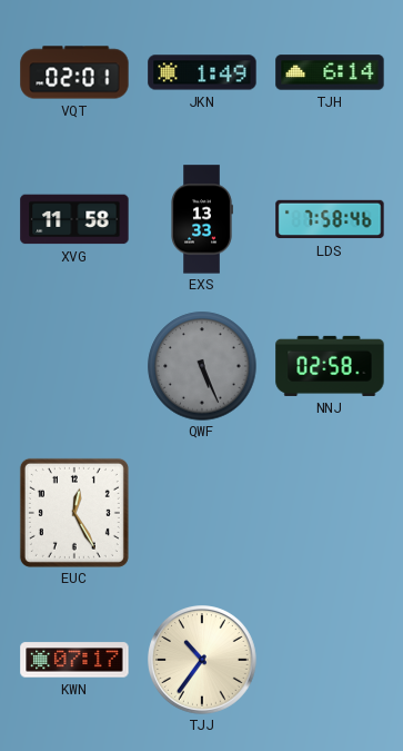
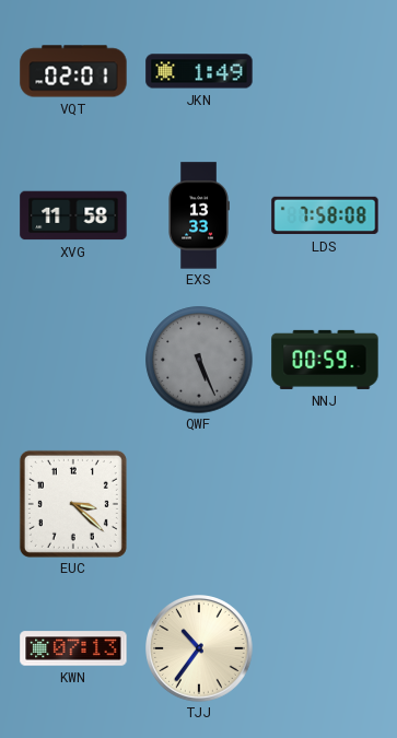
TJH: 6:14 -> none
LDS: 7:58:46 -> 7:58:08
NNJ: 02:58 -> 00:59
EUC: 12:25 -> 3:22
KWN: 07:17 -> 07:13
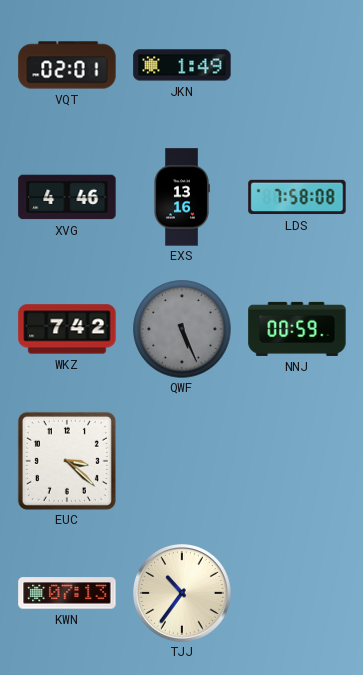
XVG: 11:58 -> 4:46
EXS: 13:33 -> 13:16
WKZ: none -> 7:42
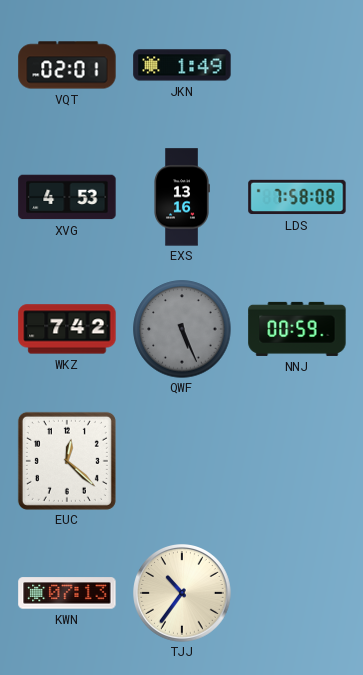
XVG: 4:46 -> 4:53
EUC: 3:22 -> 12:22
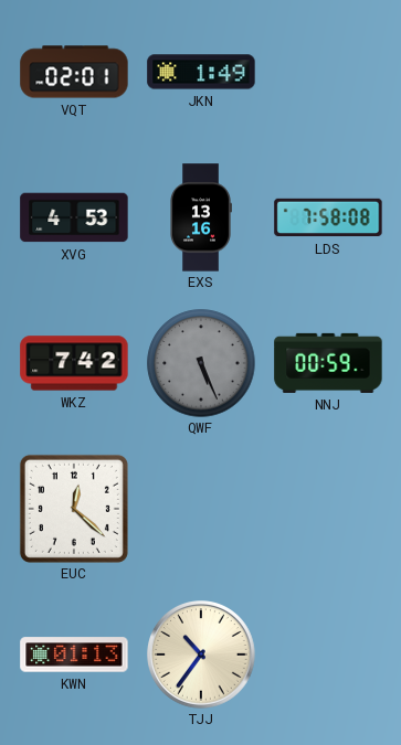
KWN: 07:13 -> 01:13
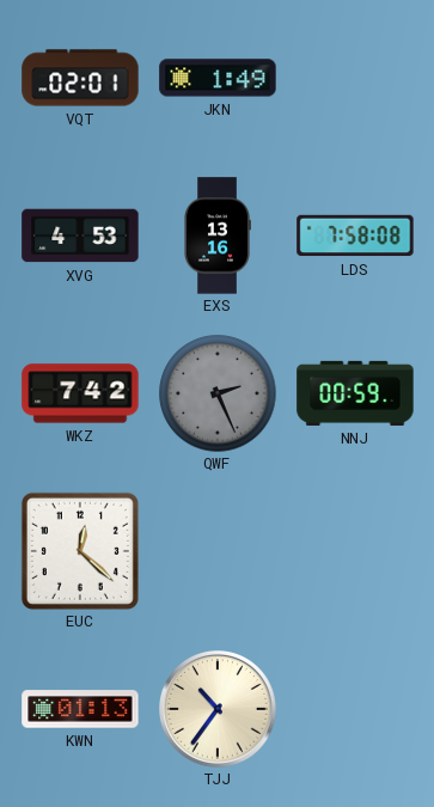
QWF: 5:26 -> 2:26
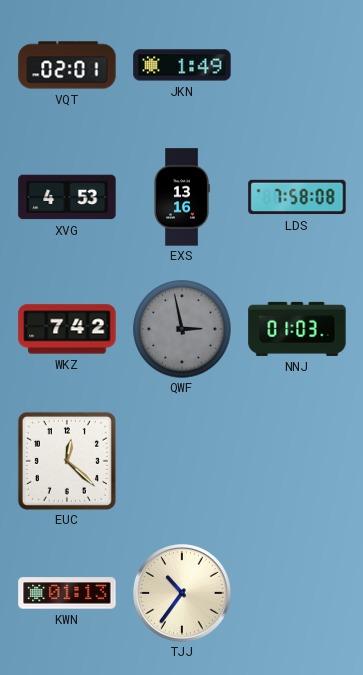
QWF: 2:26 -> 2:58
NNJ: 00:59 -> 01:03
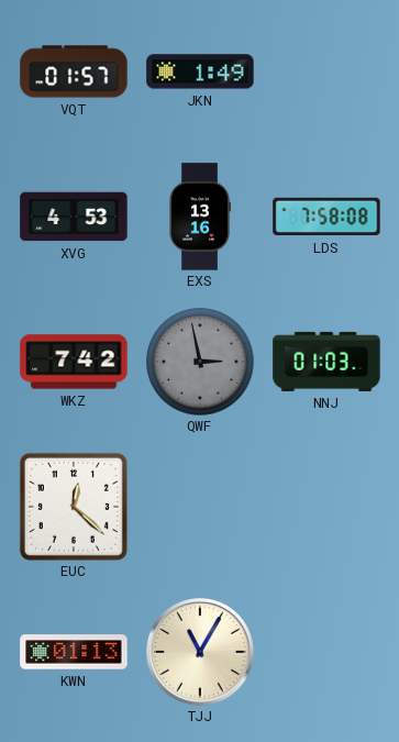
VQT: 02:01 -> 01:57
TJJ: 10:36 -> 11:05
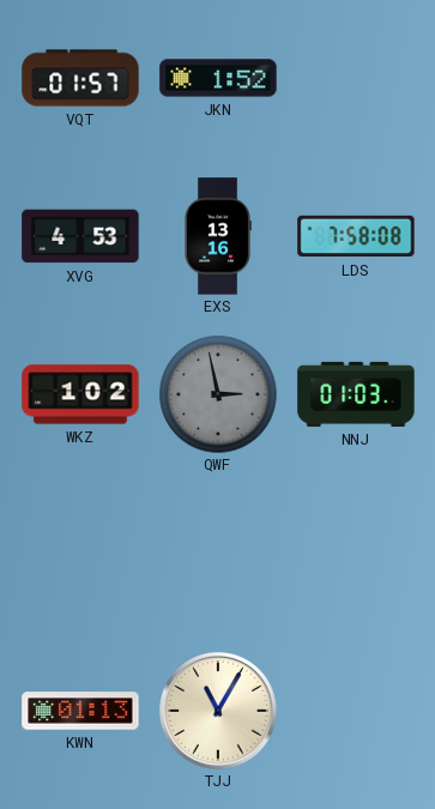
JKN: 1:49 -> 1:52
WKZ: 7:42 -> 1:02
EUC: 12:22 -> none
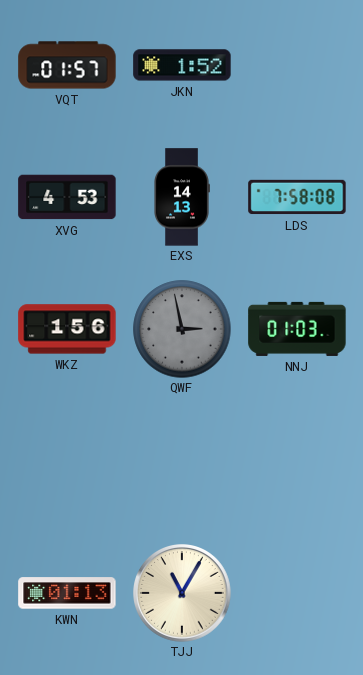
EXS: 13:16 -> 14:13
WKZ: 1:02 -> 1:56
